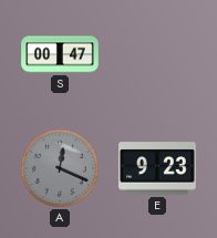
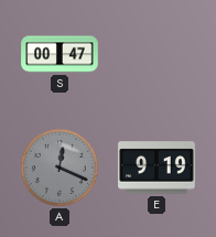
E: 9:23 -> 9:19
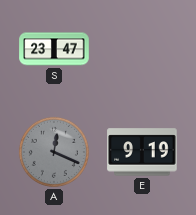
S: 00:47 -> 23:47
